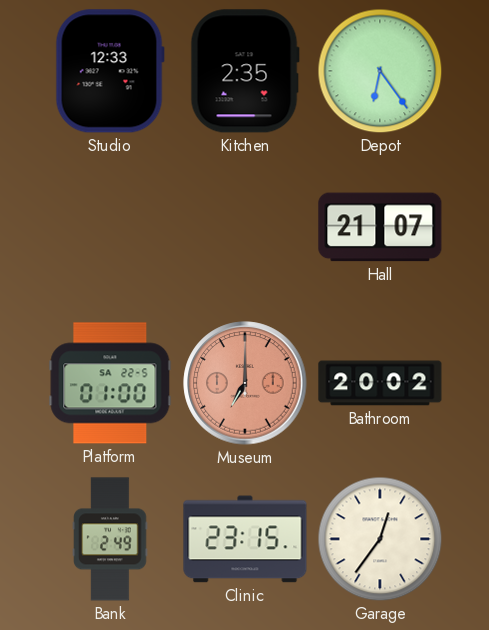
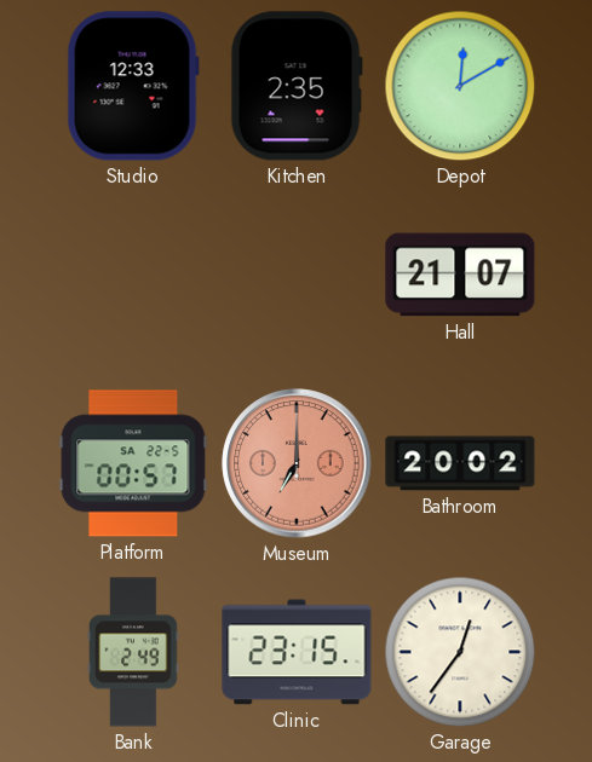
Depot: 6:24 -> 12:10
Platform: 01:00 -> 00:57
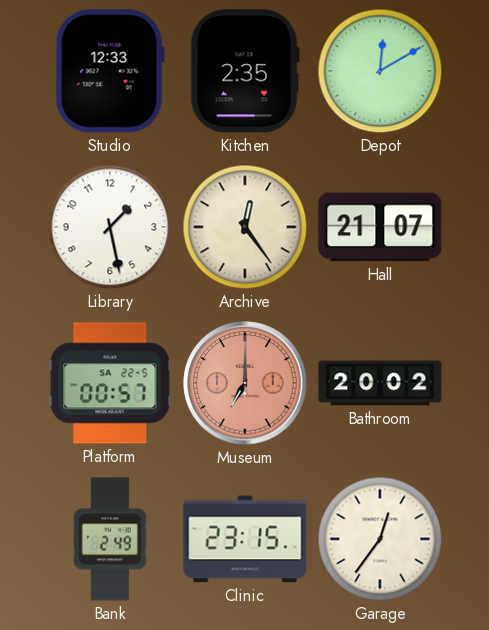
Library: none -> 1:28
Archive: none -> 12:24
